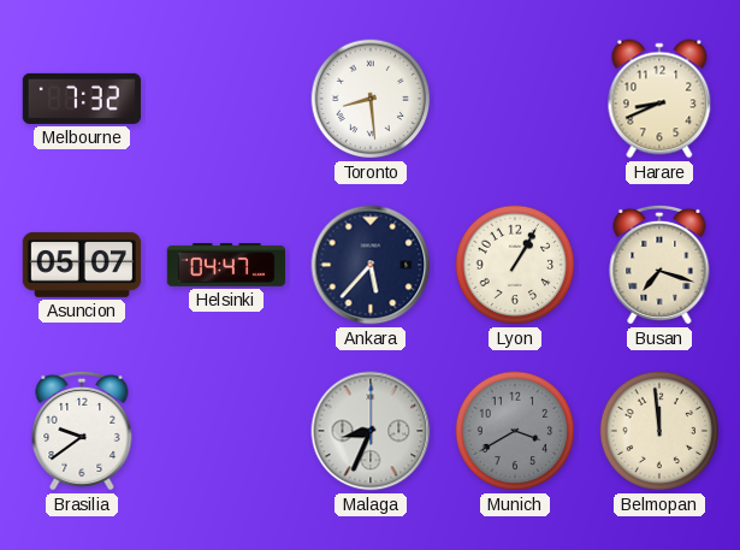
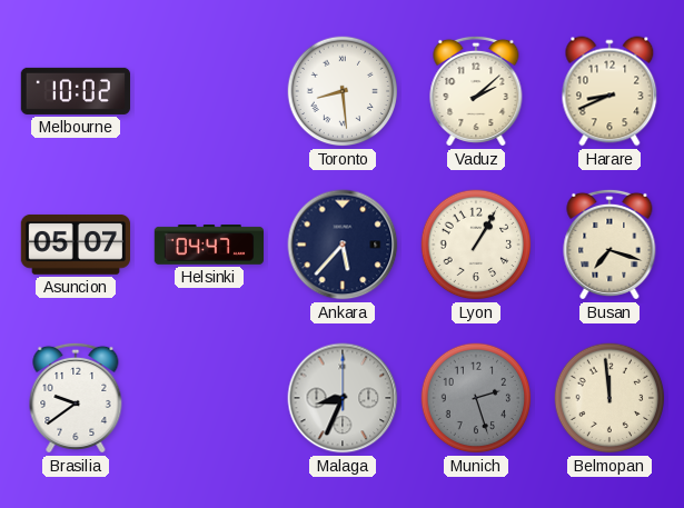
Melbourne: 7:32 -> 10:02
Vaduz: none -> 2:08
Munich: 3:40 -> 2:27
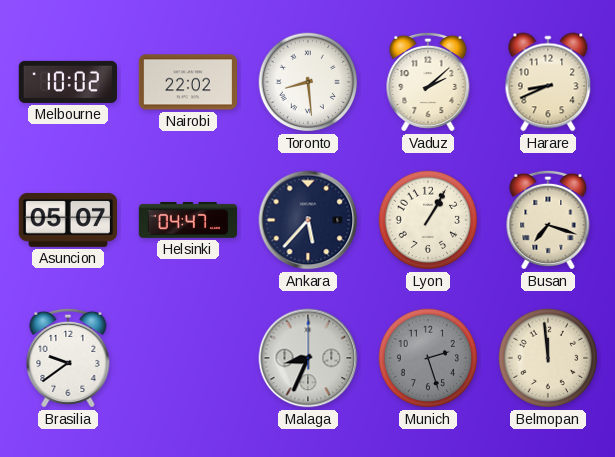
Nairobi: none -> 22:02
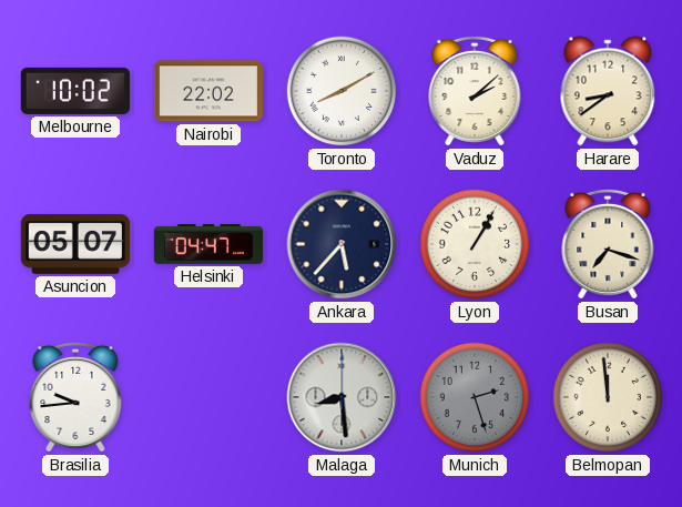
Toronto: 8:29 -> 8:10
Harare: 8:41 -> 8:39
Brasilia: 9:39 -> 9:44
Malaga: 8:34 -> 8:29
